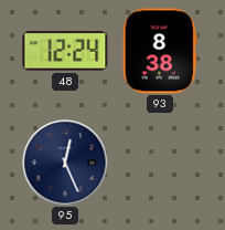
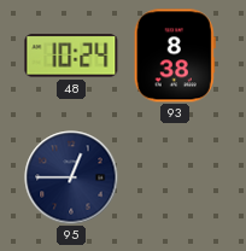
48: 12:24 -> 10:24
95: 12:26 -> 12:45
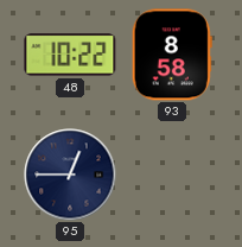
48: 10:24 -> 10:22
93: 8:38 -> 8:58
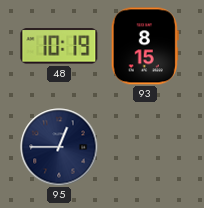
48: 10:22 -> 10:19
93: 8:58 -> 8:15
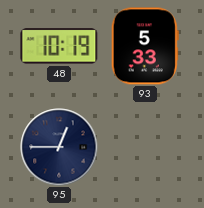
93: 8:15 -> 5:33
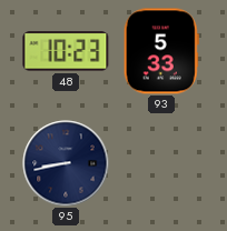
48: 10:19 -> 10:23
95: 12:45 -> 8:43
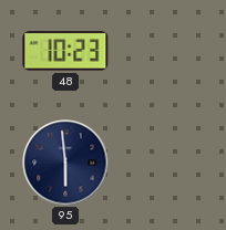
93: 5:33 -> none
95: 8:43 -> 5:59
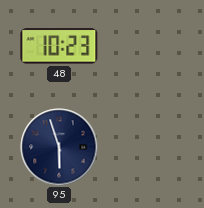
95: 5:59 -> 5:57
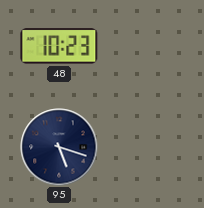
95: 5:57 -> 5:18
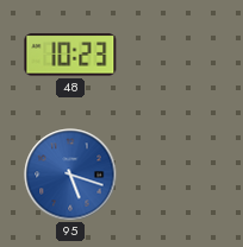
95 dial: navy -> blue
